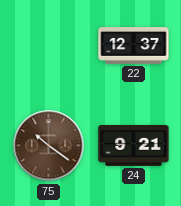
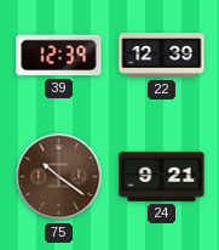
39: none -> 12:39
22: 12:37 -> 12:39
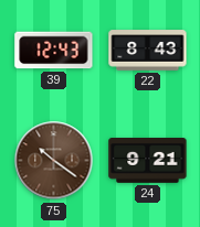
39: 12:39 -> 12:43
22: 12:39 -> 8:43
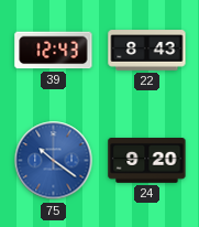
75 dial: brown -> blue
24: 9:21 -> 9:20
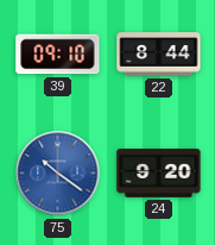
39: 12:43 -> 09:10
22: 8:43 -> 8:44
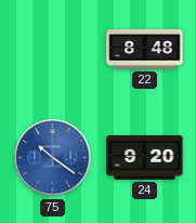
39: 09:10 -> none
22: 8:44 -> 8:48
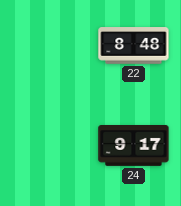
75: 10:21 -> none
24: 9:20 -> 9:17
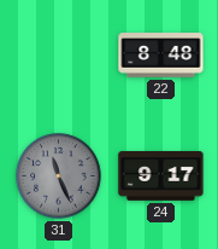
31: none -> 11:26
